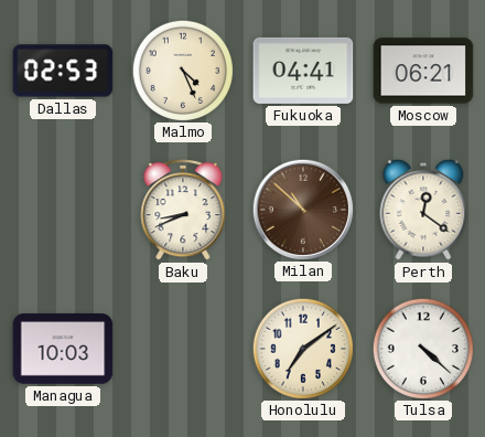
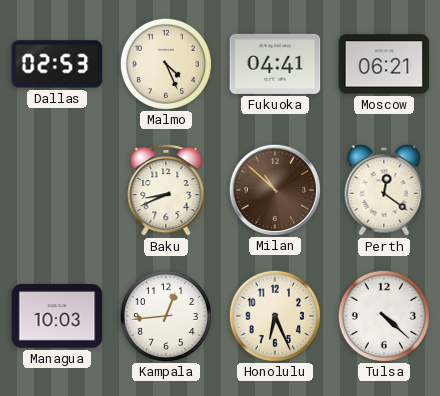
Kampala: none -> 12:44
Honolulu: 7:09 -> 6:26
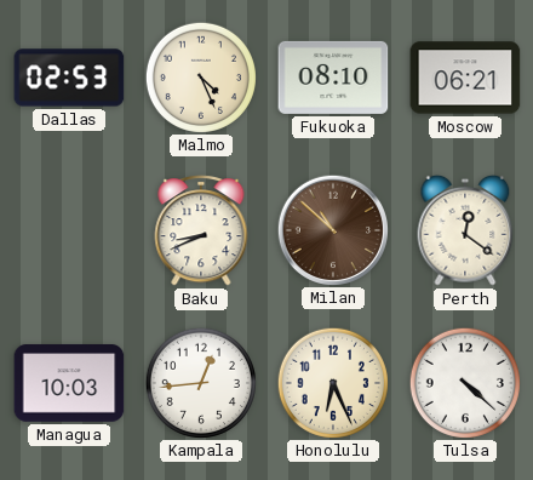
Fukuoka: 04:41 -> 08:10
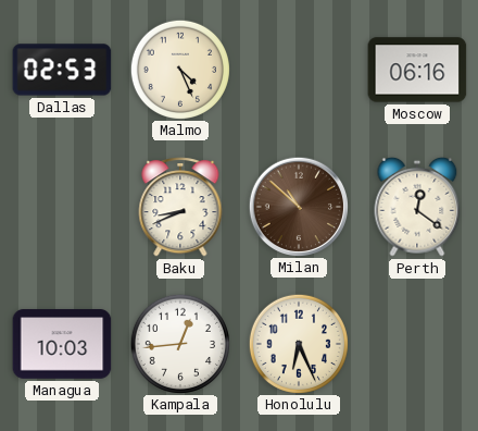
Fukuoka: 08:10 -> none
Moscow: 06:21 -> 06:16
Tulsa: 4:22 -> none
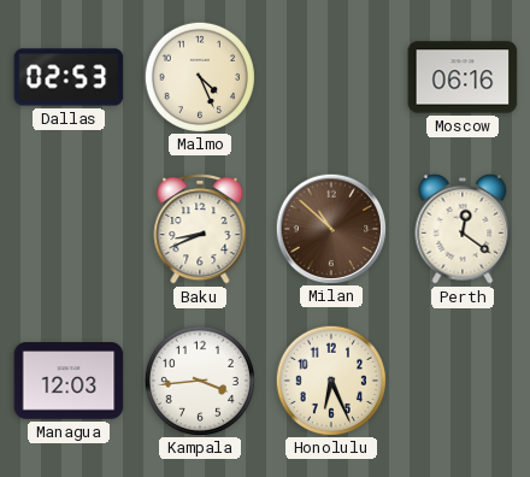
Managua: 10:03 -> 12:03
Kampala: 12:44 -> 3:44
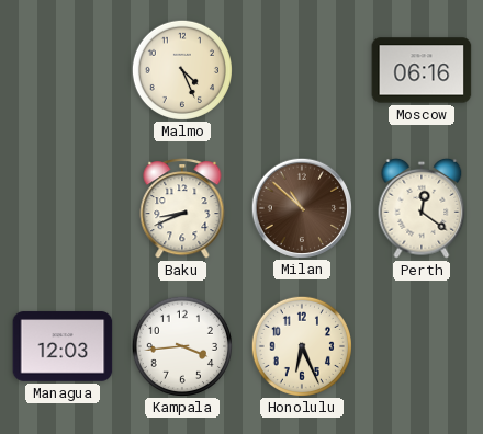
Dallas: 02:53 -> none
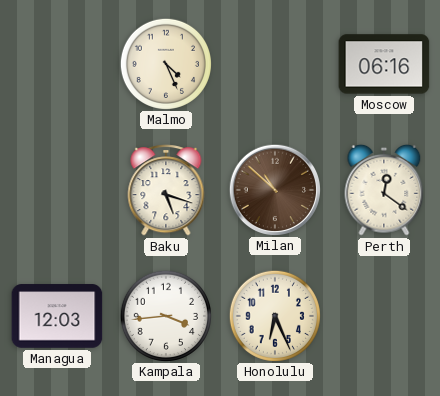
Baku: 8:41 -> 5:18
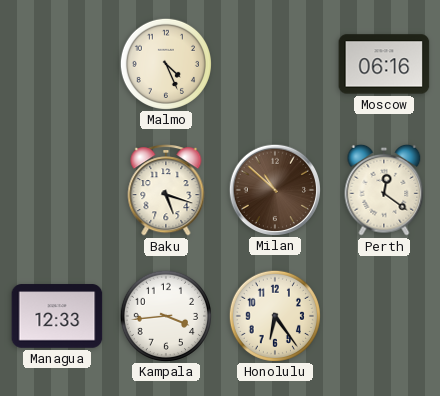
Managua: 12:03 -> 12:33
Honolulu: 6:26 -> 6:24
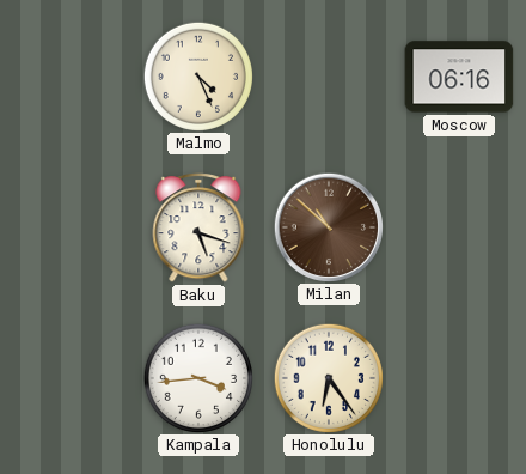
Perth: 12:21 -> none
Managua: 12:33 -> none
